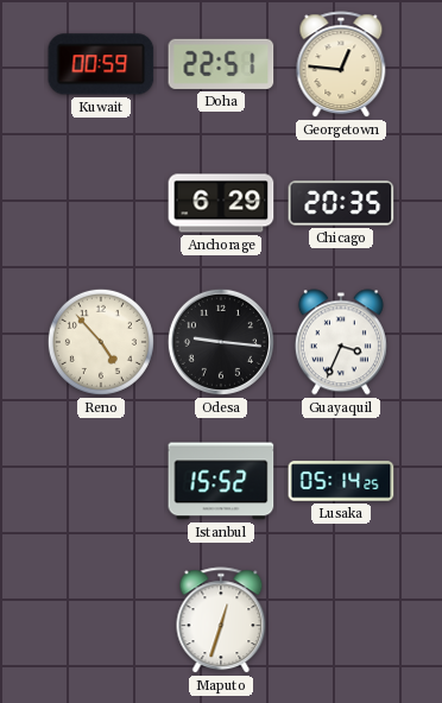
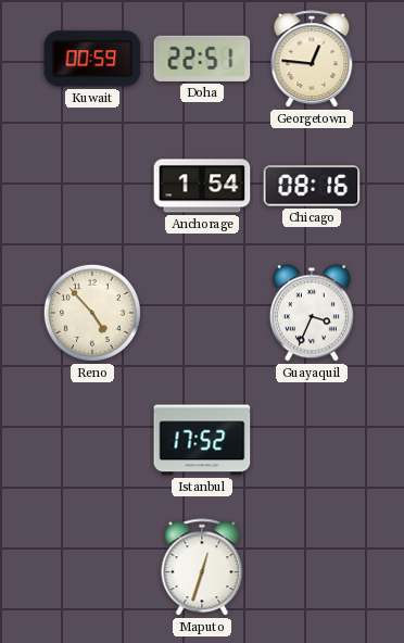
Anchorage: 6:29 -> 1:54
Chicago: 20:35 -> 08:16
Odesa: 9:16 -> none
Istanbul: 15:52 -> 17:52
Lusaka: 05:14 -> none
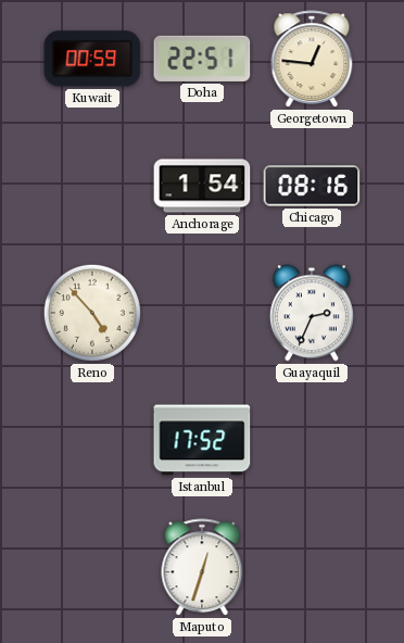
Guayaquil: 3:34 -> 2:34
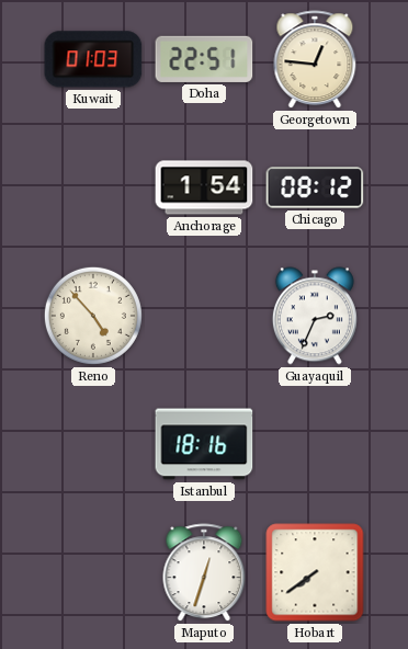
Kuwait: 00:59 -> 01:03
Chicago: 08:16 -> 08:12
Istanbul: 17:52 -> 18:16
Hobart: none -> 7:39
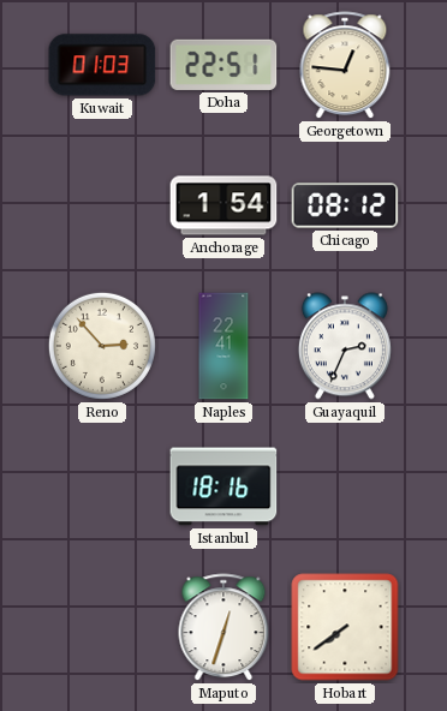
Reno: 4:53 -> 2:53
Naples: none -> 22:41
